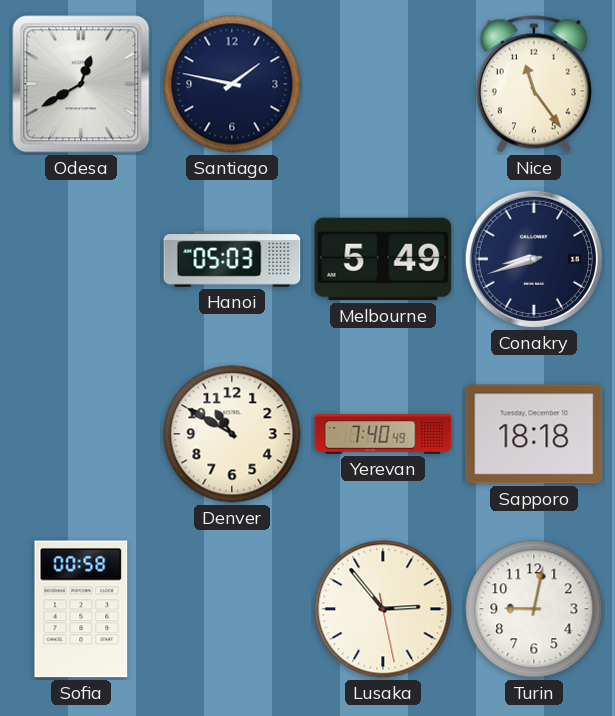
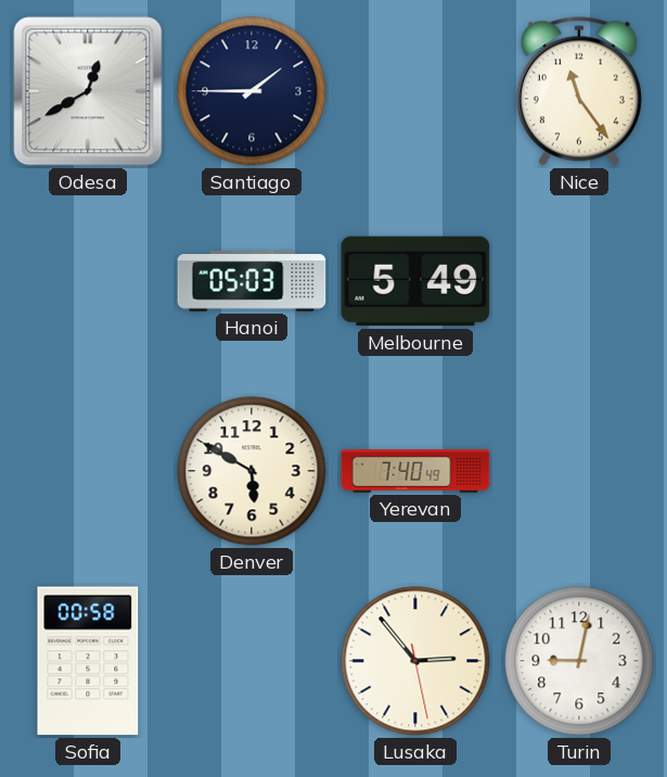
Santiago: 1:47 -> 1:45
Conakry: 8:42 -> none
Denver: 10:50 -> 5:50
Sapporo: 18:18 -> none
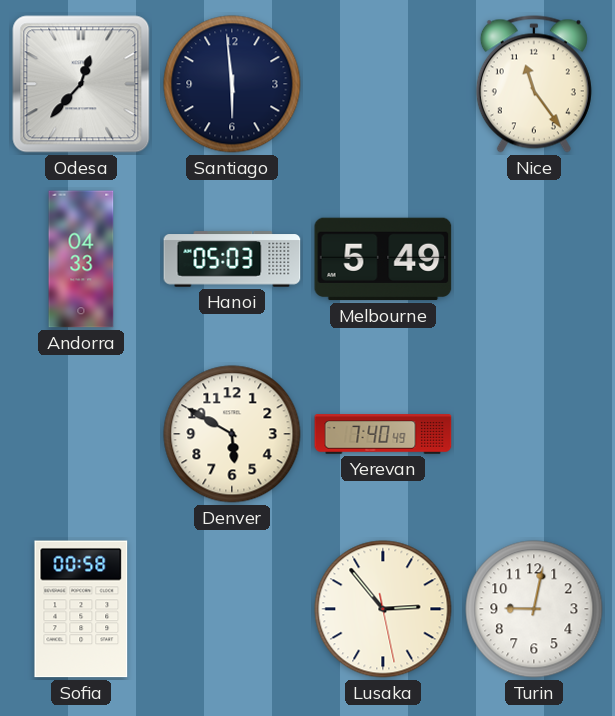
Odesa: 12:40 -> 12:37
Santiago: 1:45 -> 5:59
Andorra: none -> 04:33
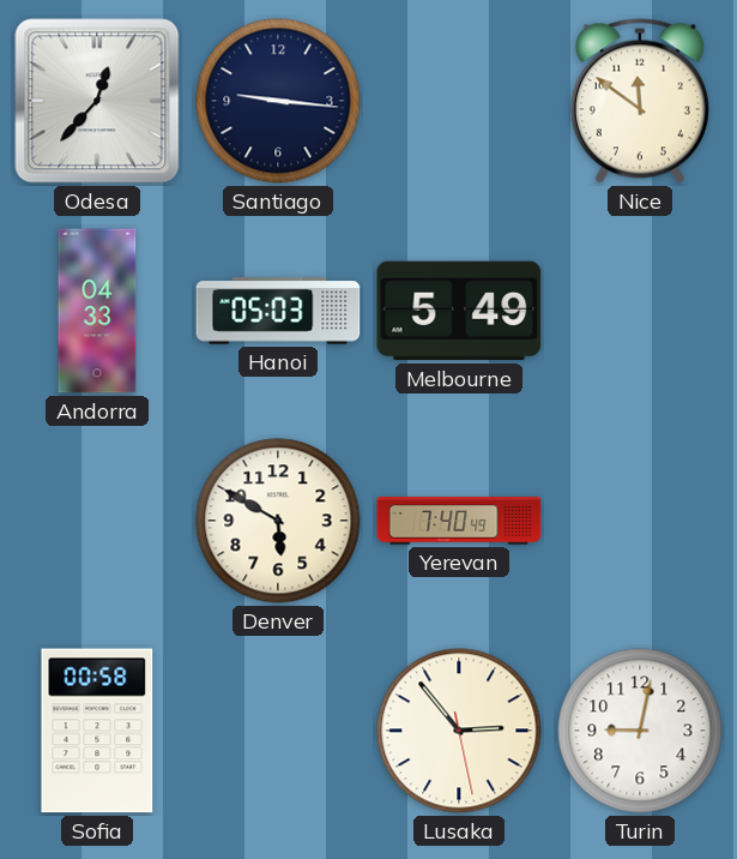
Santiago: 5:59 -> 9:16
Nice: 11:24 -> 11:51
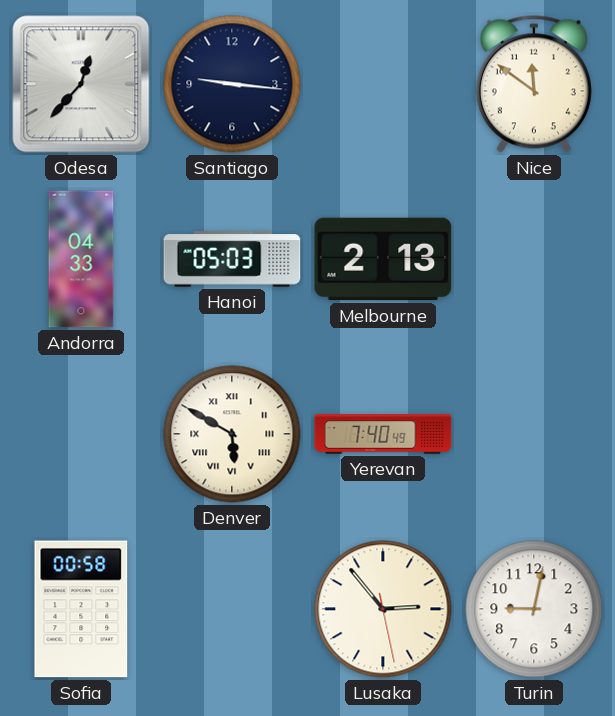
Melbourne: 5:49 -> 2:13
Denver numerals: Arabic -> Roman
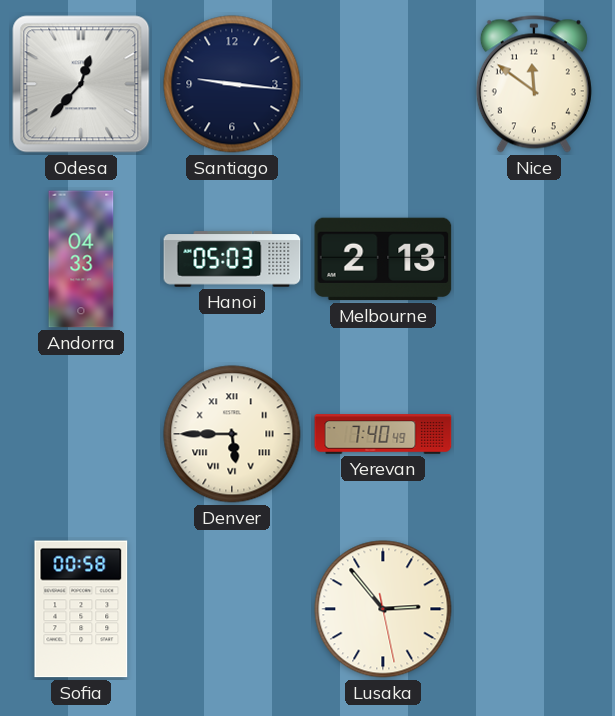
Denver: 5:50 -> 5:45
Turin: 9:02 -> none
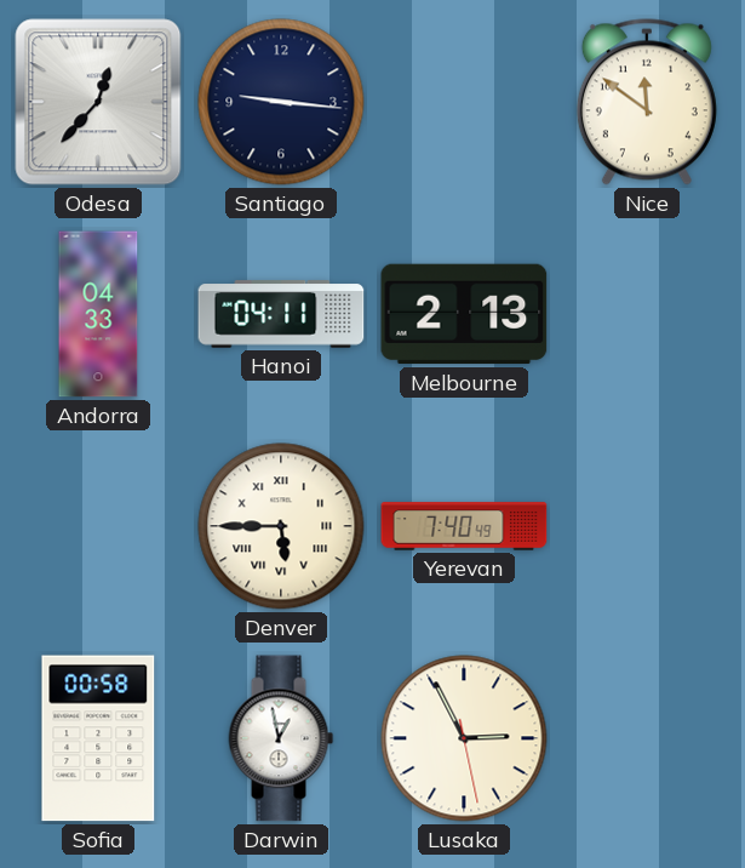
Hanoi: 05:03 -> 04:11
Darwin: none -> 12:58
Lusaka: 2:53 -> 2:55
